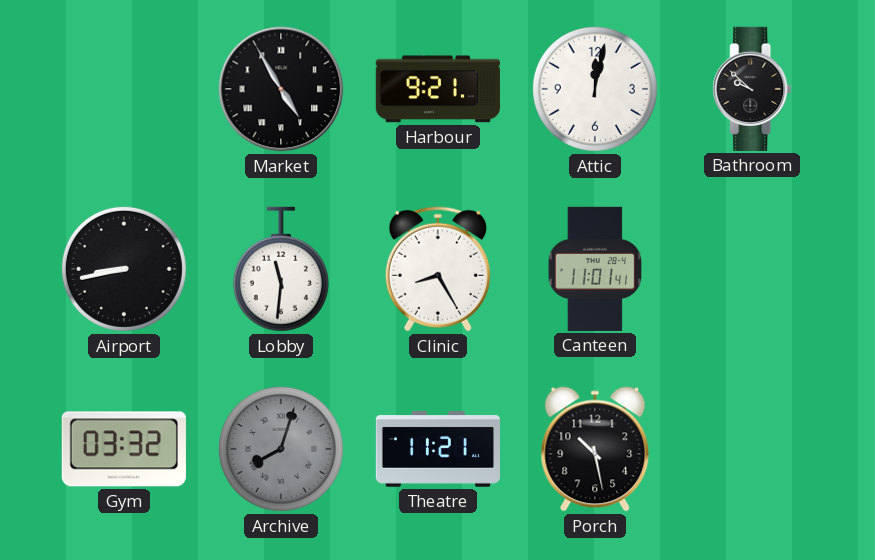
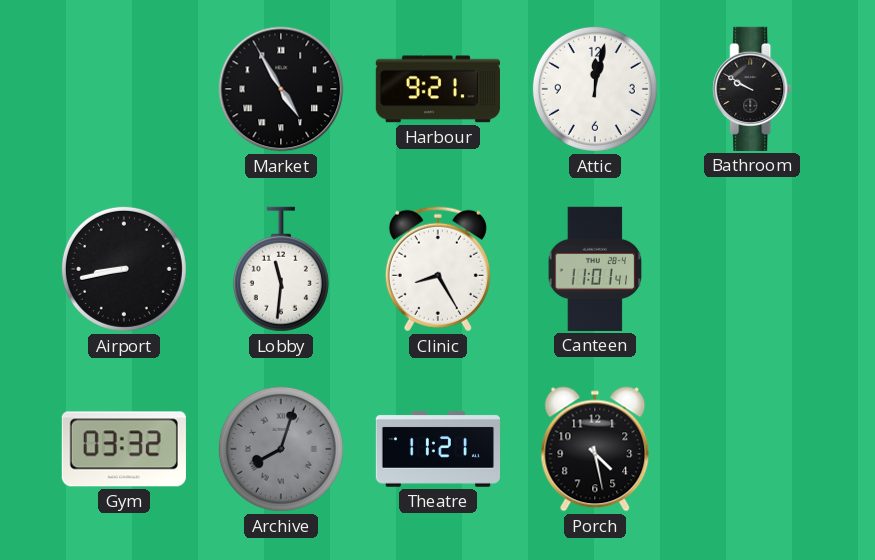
Bathroom: 9:52 -> 9:50
Porch: 10:28 -> 4:28
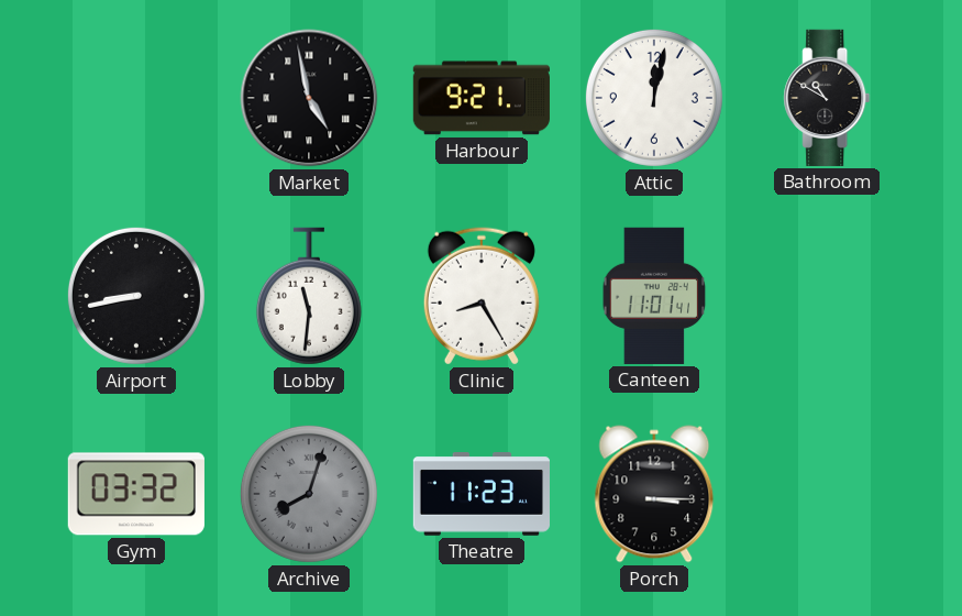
Market: 4:55 -> 4:58
Bathroom: 9:50 -> 10:50
Theatre: 11:21 -> 11:23
Porch: 4:28 -> 3:15
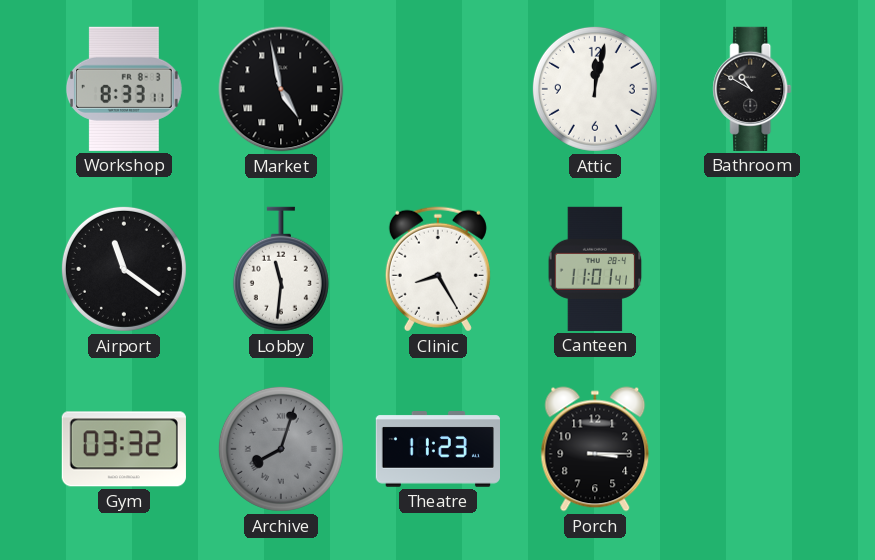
Workshop: none -> 8:33
Harbour: 9:21 -> none
Airport: 8:43 -> 11:21
